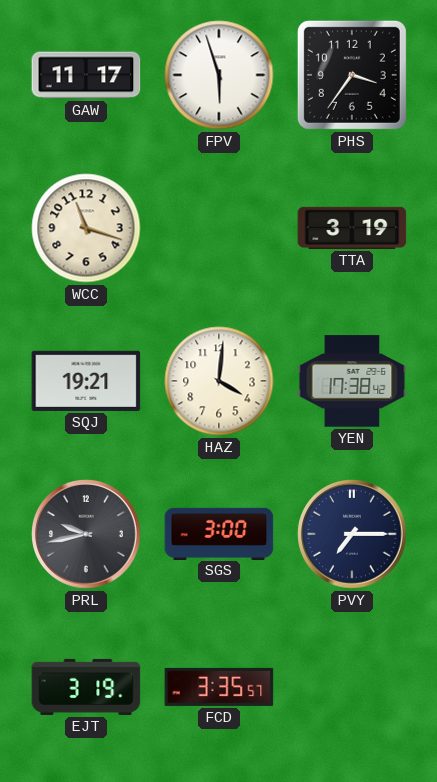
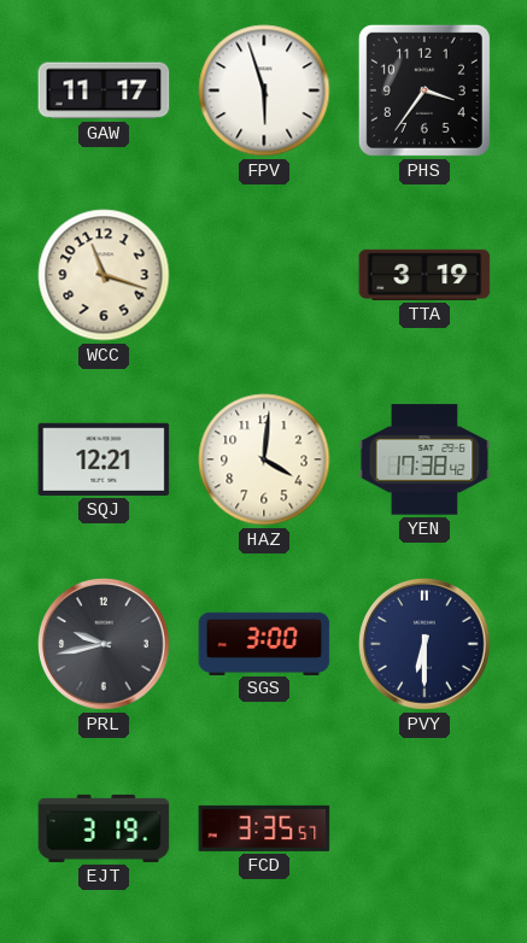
SQJ: 19:21 -> 12:21
PVY: 7:15 -> 6:30
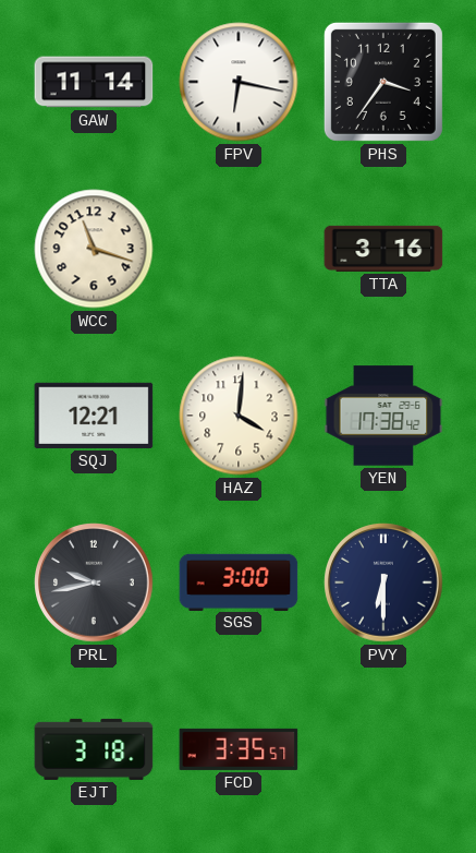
GAW: 11:17 -> 11:14
FPV: 5:57 -> 6:17
TTA: 3:19 -> 3:16
EJT: 3:19 -> 3:18
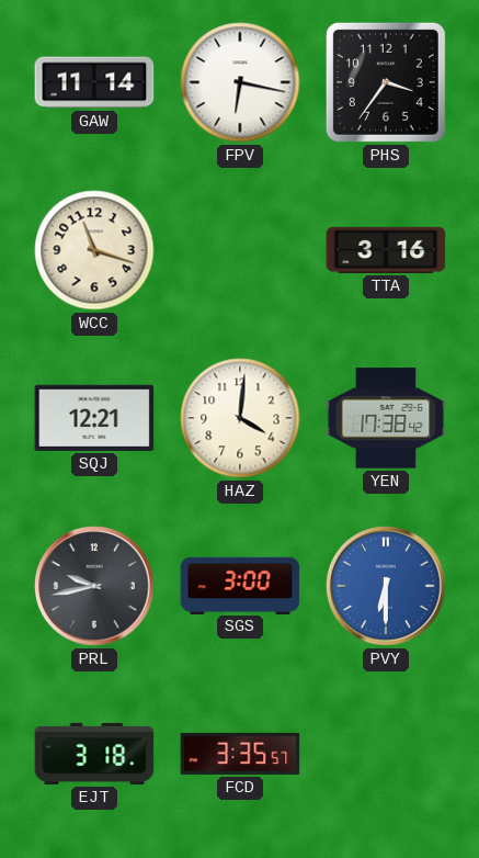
PVY dial: navy -> blue
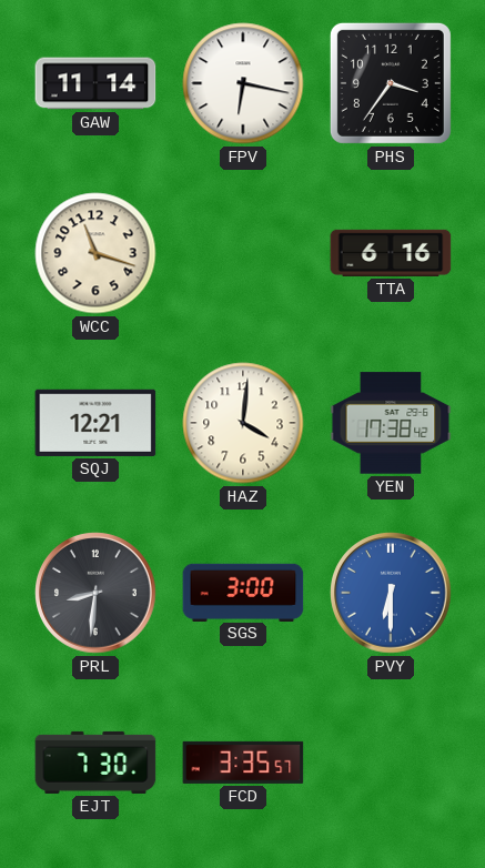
TTA: 3:16 -> 6:16
PRL: 9:43 -> 8:31
EJT: 3:18 -> 7:30
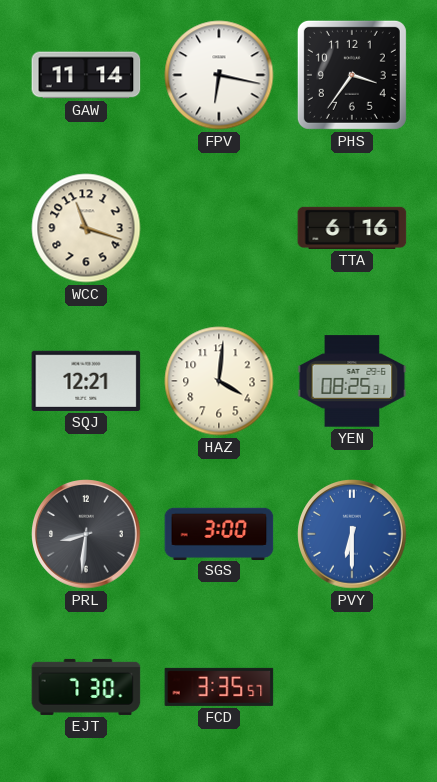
YEN: 17:38 -> 08:25
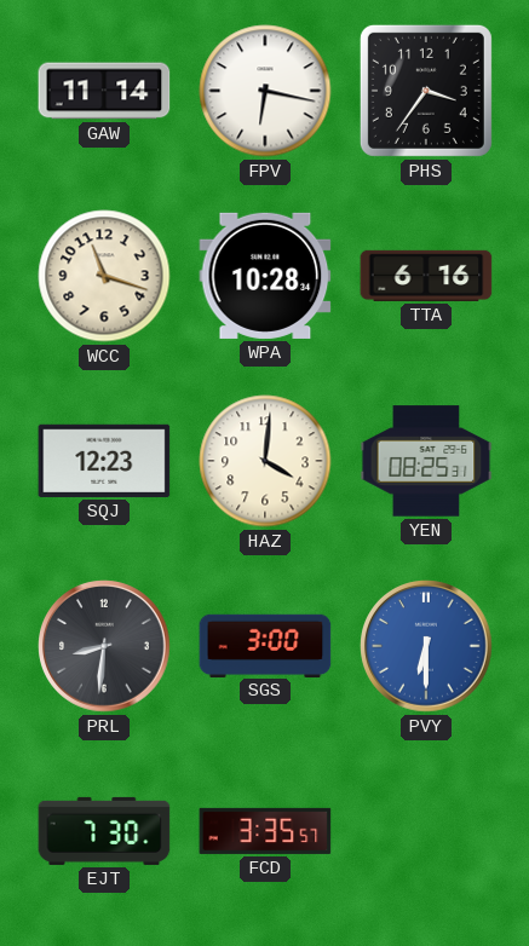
WPA: none -> 10:28
SQJ: 12:21 -> 12:23
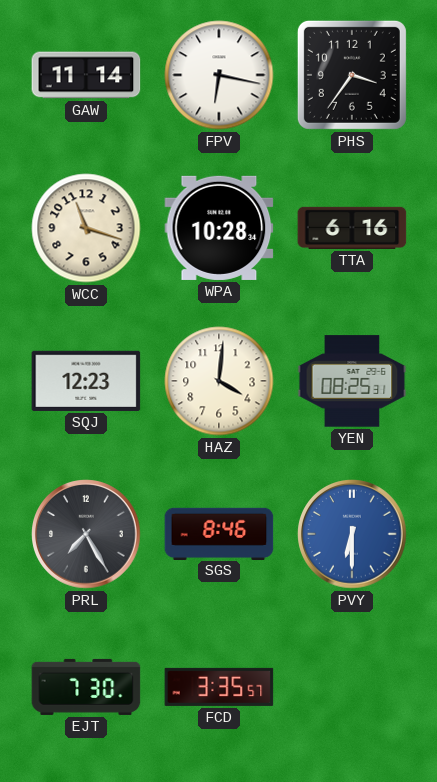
PRL: 8:31 -> 7:25
SGS: 3:00 -> 8:46
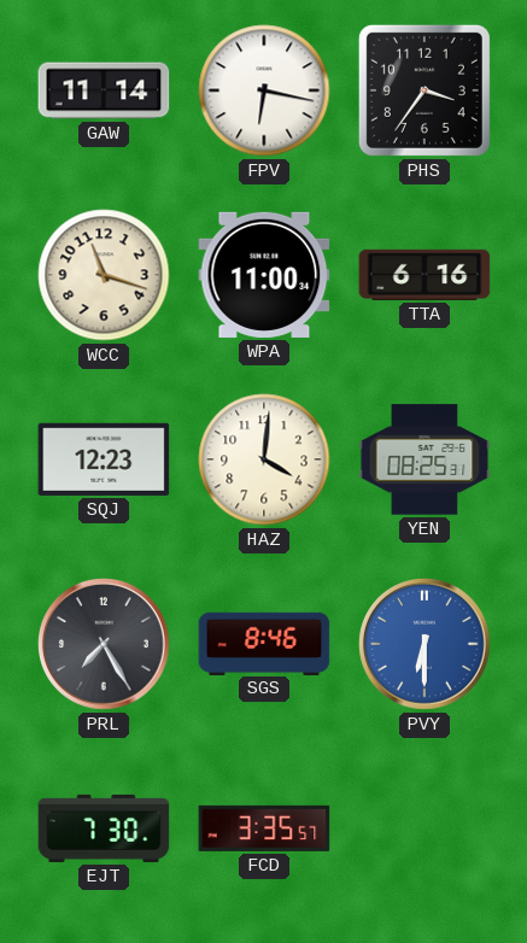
WPA: 10:28 -> 11:00
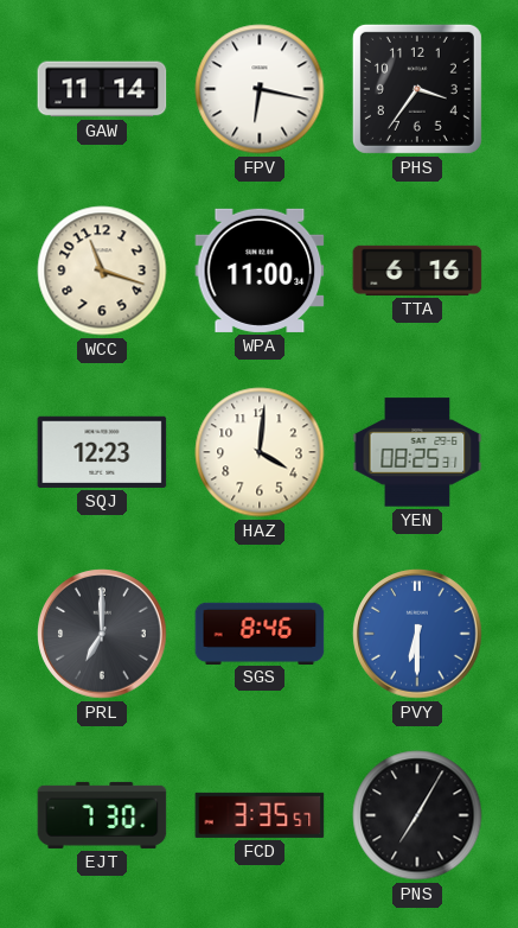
PRL: 7:25 -> 7:00
PNS: none -> 7:05
